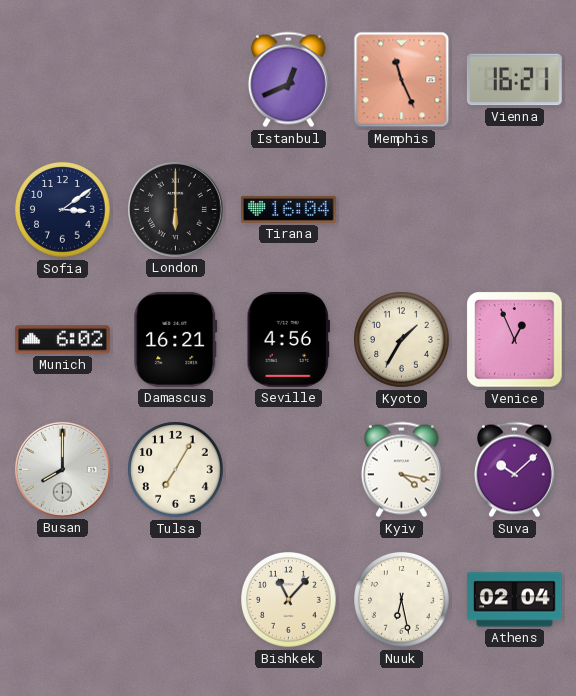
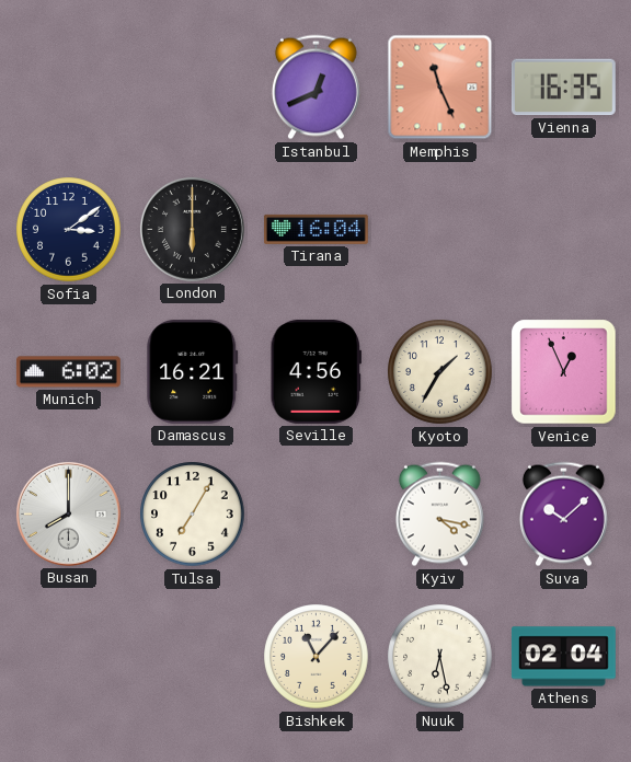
Vienna: 16:21 -> 16:35
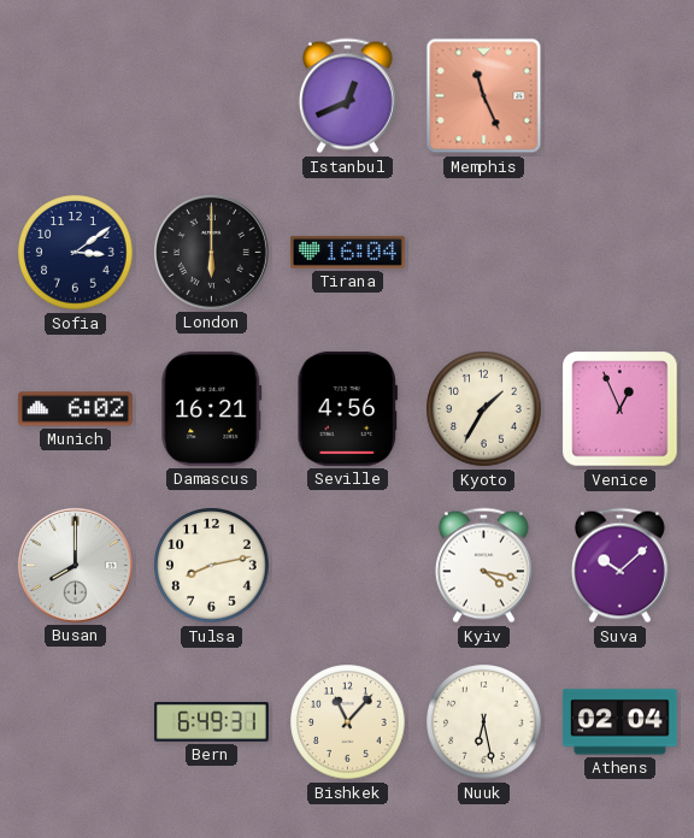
Vienna: 16:35 -> none
Tulsa: 7:05 -> 8:13
Bern: none -> 6:49
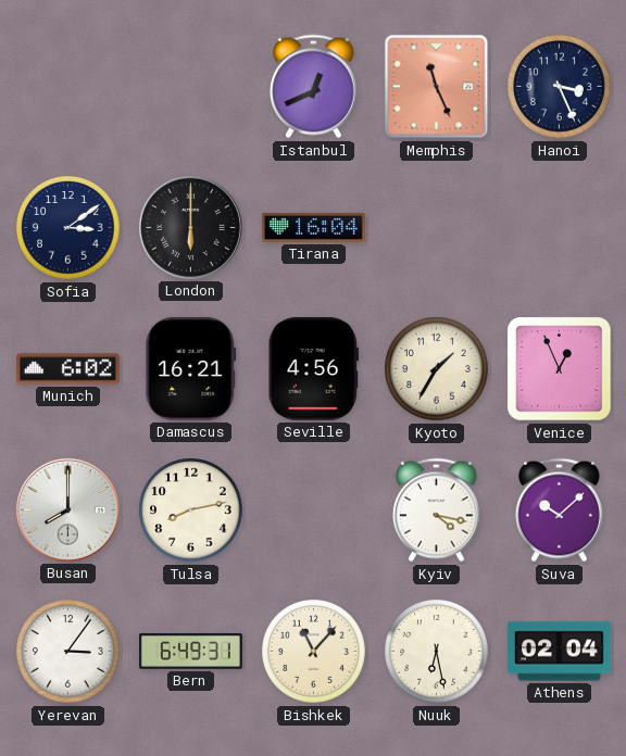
Hanoi: none -> 3:26
Yerevan: none -> 3:06
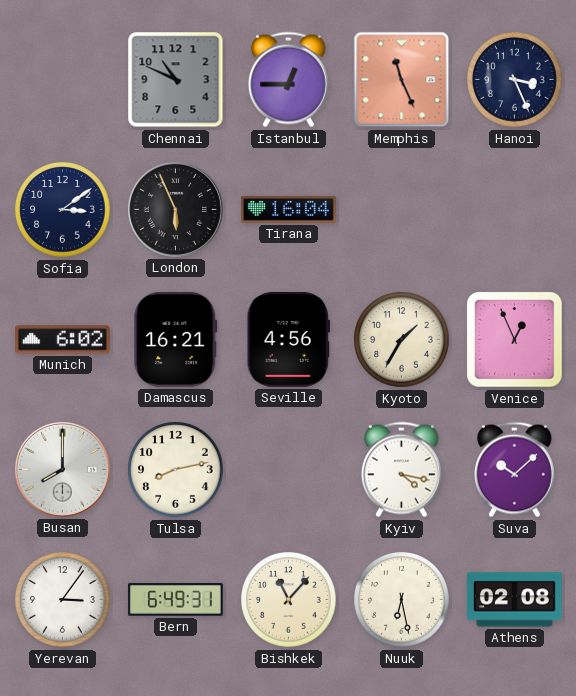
Chennai: none -> 10:49
Istanbul: 12:41 -> 12:45
London: 6:00 -> 5:56
Athens: 02:04 -> 02:08
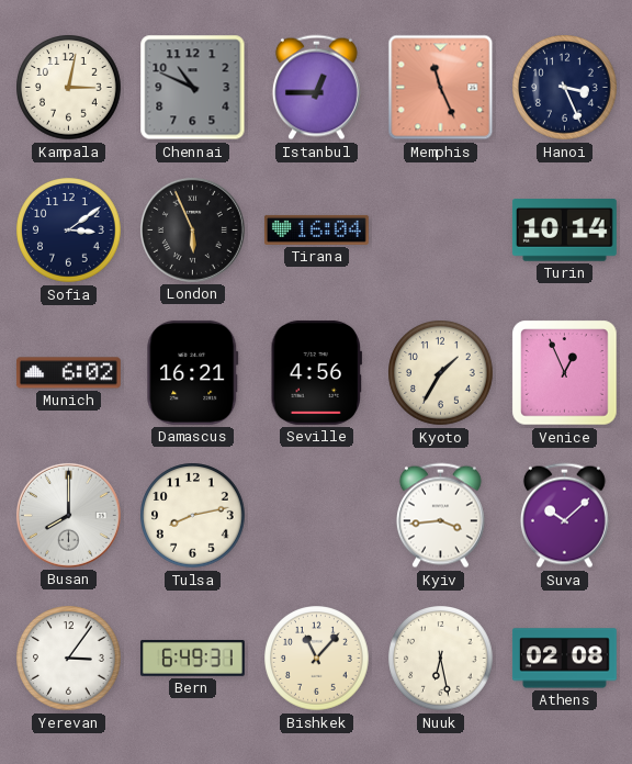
Kampala: none -> 3:02
Turin: none -> 10:14
Kyiv: 4:17 -> 3:44
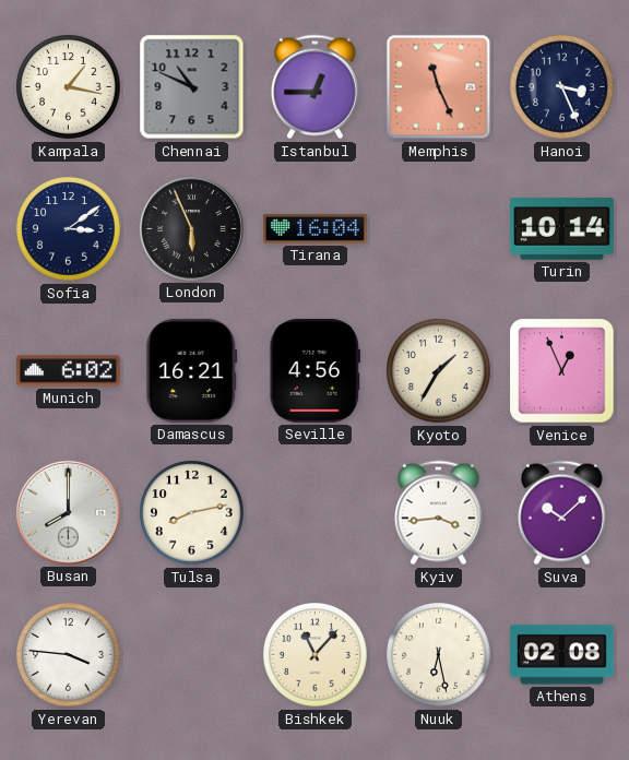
Kampala: 3:02 -> 1:17
Yerevan: 3:06 -> 3:46
Bern: 6:49 -> none
